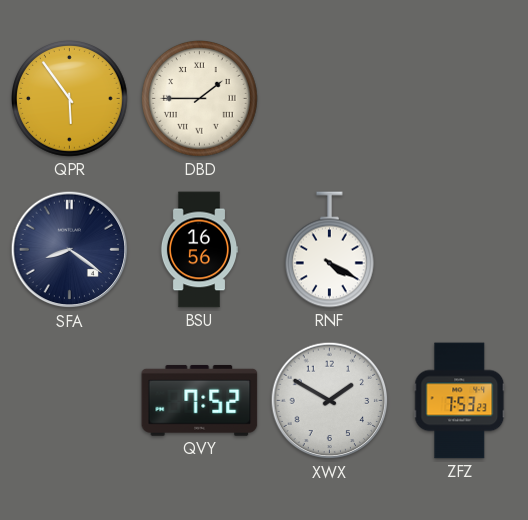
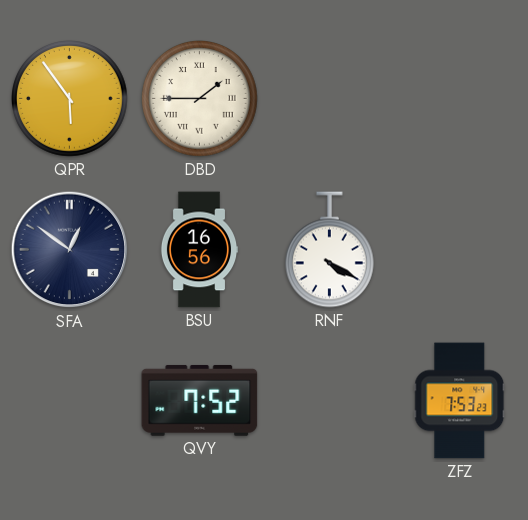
SFA: 8:21 -> 12:51
XWX: 1:50 -> none
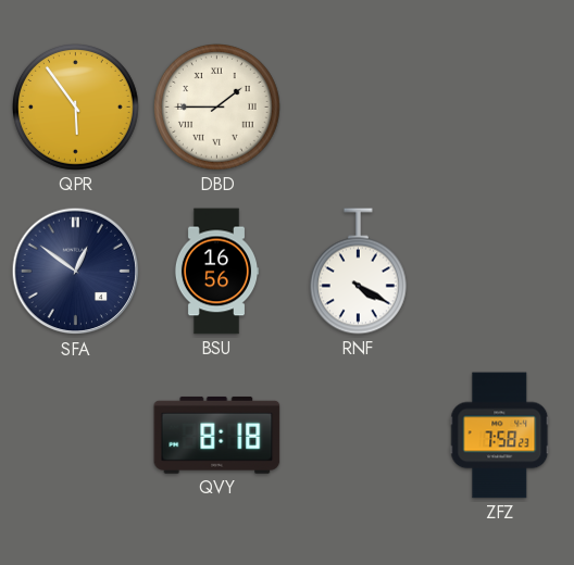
QVY: 7:52 -> 8:18
ZFZ: 7:53 -> 7:58
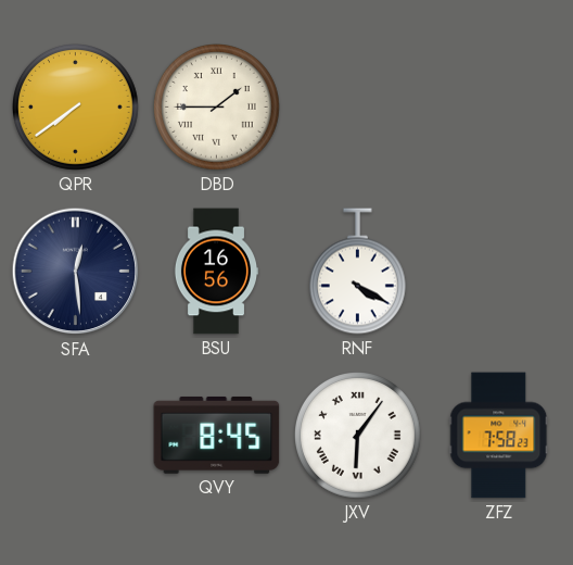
QPR: 5:54 -> 7:39
SFA: 12:51 -> 12:29
QVY: 8:18 -> 8:45
JXV: none -> 6:06
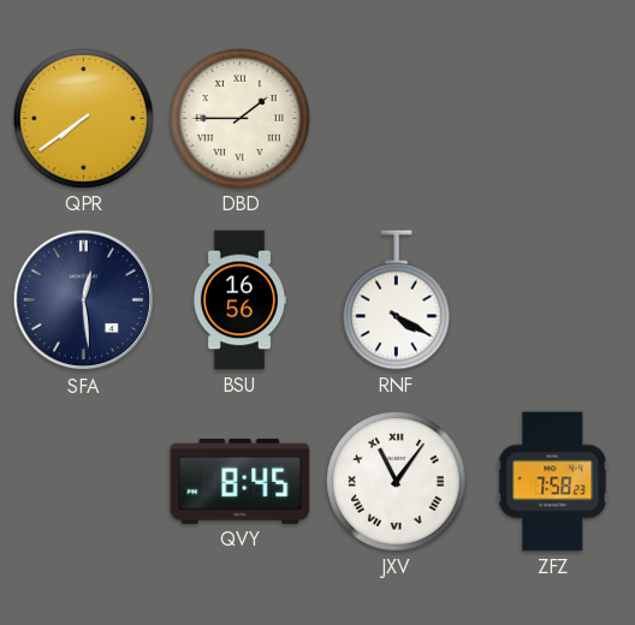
JXV: 6:06 -> 11:06
